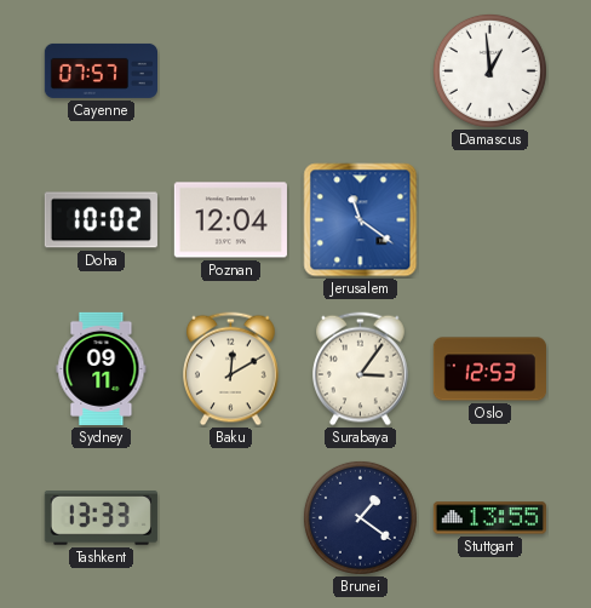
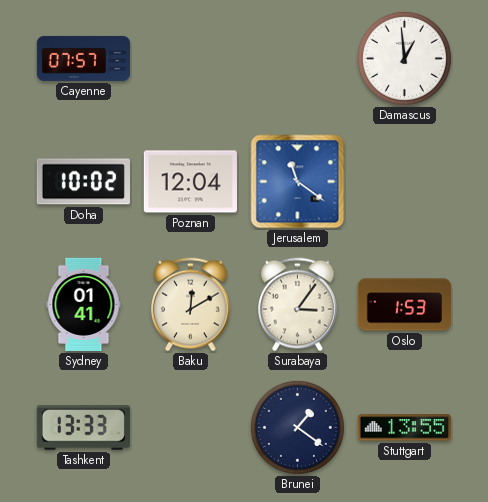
Sydney: 09:11 -> 01:41
Oslo: 12:53 -> 1:53
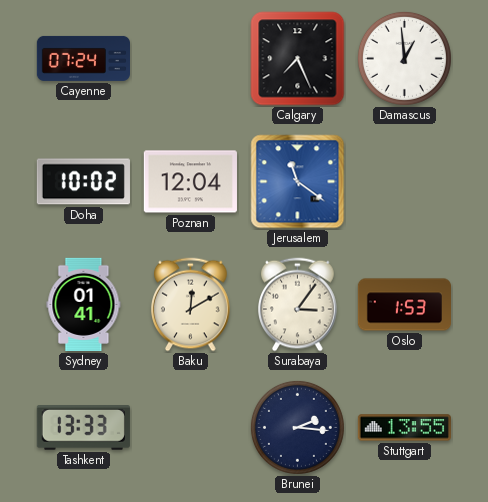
Cayenne: 07:57 -> 07:24
Calgary: none -> 7:26
Brunei: 1:21 -> 2:16
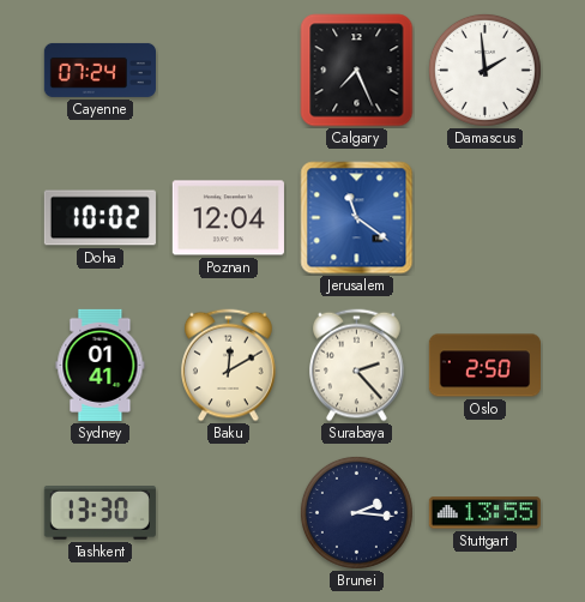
Damascus: 12:59 -> 1:59
Surabaya: 3:06 -> 2:23
Oslo: 1:53 -> 2:50
Tashkent: 13:33 -> 13:30
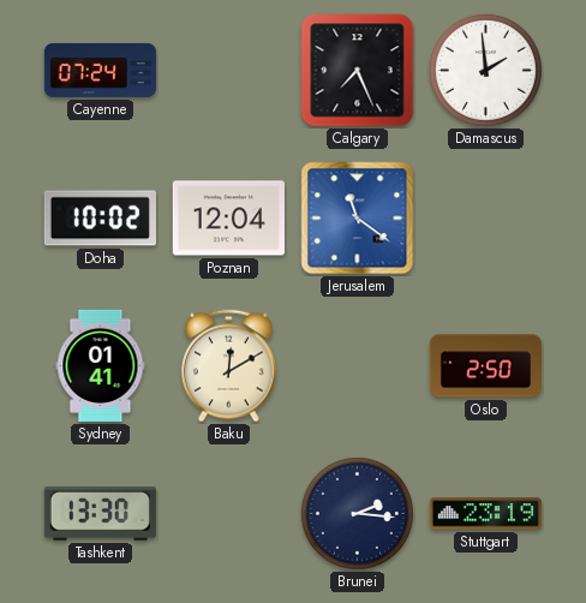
Surabaya: 2:23 -> none
Stuttgart: 13:55 -> 23:19
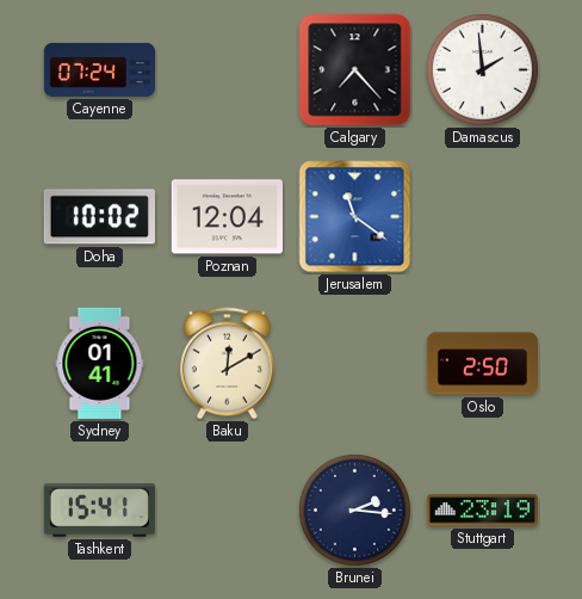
Calgary: 7:26 -> 7:23
Tashkent: 13:30 -> 15:41
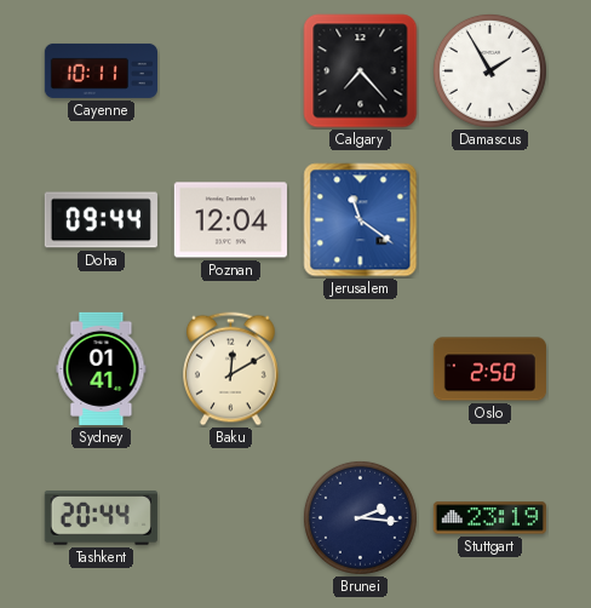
Cayenne: 07:24 -> 10:11
Damascus: 1:59 -> 1:55
Doha: 10:02 -> 09:44
Tashkent: 15:41 -> 20:44
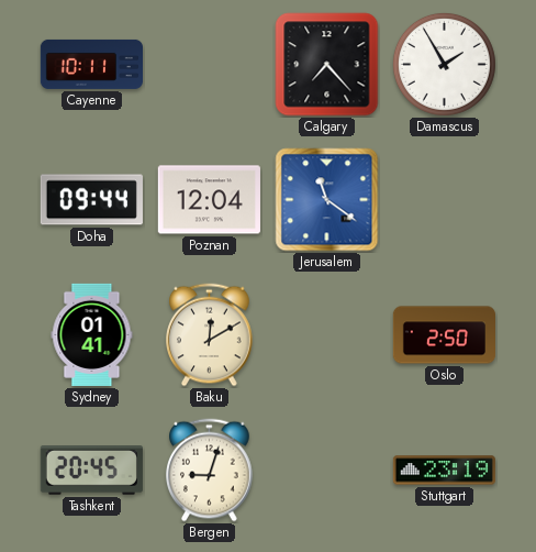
Tashkent: 20:44 -> 20:45
Bergen: none -> 9:03
Brunei: 2:16 -> none
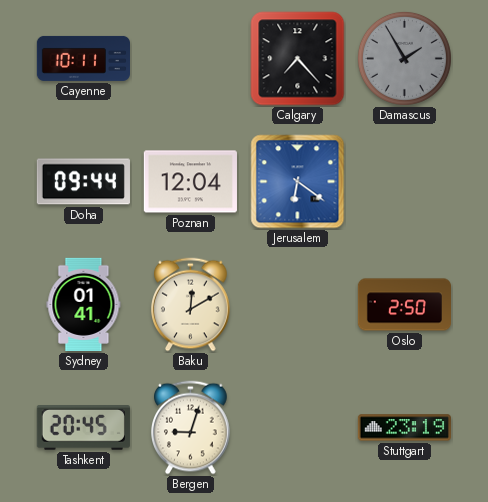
Damascus dial: white -> grey
Jerusalem: 11:21 -> 6:21
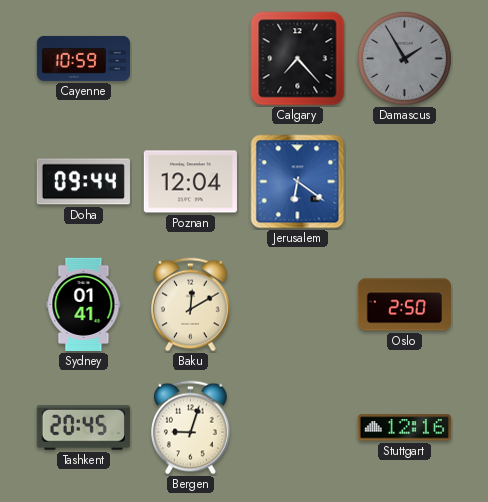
Cayenne: 10:11 -> 10:59
Stuttgart: 23:19 -> 12:16
